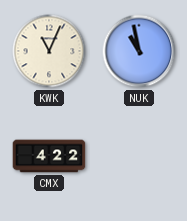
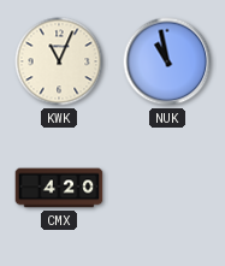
CMX: 4:22 -> 4:20
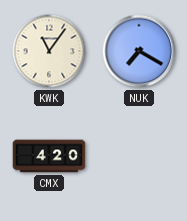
KWK: 11:04 -> 11:06
NUK: 10:58 -> 7:20
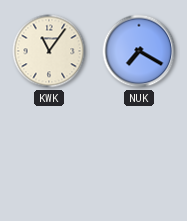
CMX: 4:20 -> none
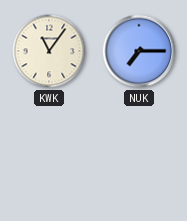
NUK: 7:20 -> 7:15
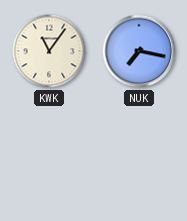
NUK: 7:15 -> 7:17
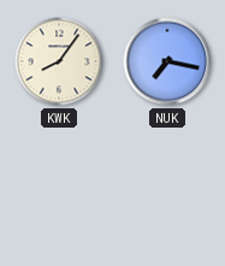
KWK: 11:06 -> 8:06
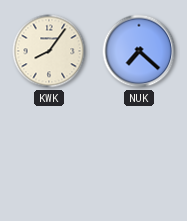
NUK: 7:17 -> 7:22
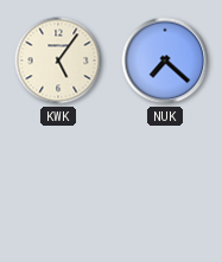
KWK: 8:06 -> 5:06
